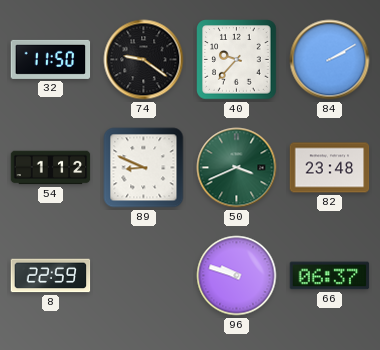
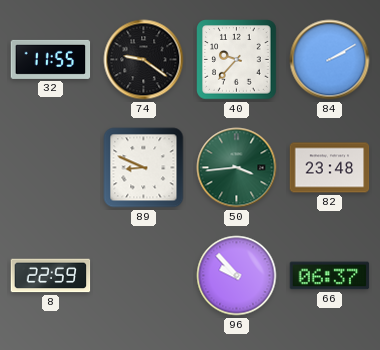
32: 11:50 -> 11:55
54: 1:12 -> none
50: 3:41 -> 3:44
96: 9:48 -> 9:53
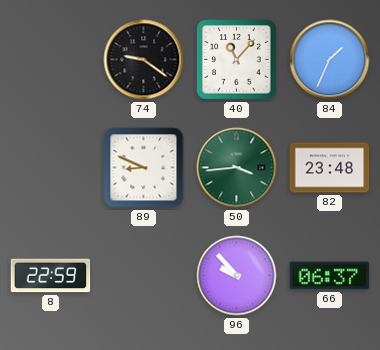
32: 11:55 -> none
40: 9:37 -> 11:07
84: 2:10 -> 1:34
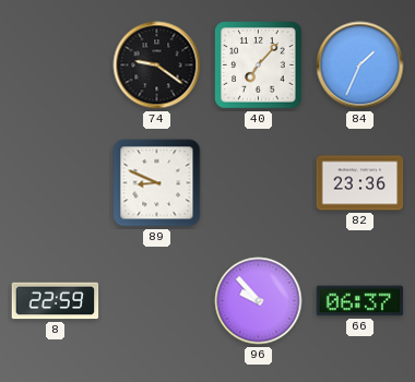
40: 11:07 -> 7:07
50: 3:44 -> none
82: 23:48 -> 23:36
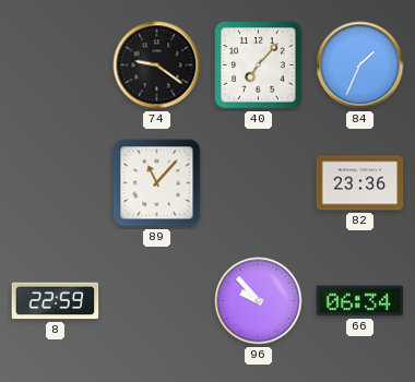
89: 8:49 -> 11:07
66: 06:37 -> 06:34
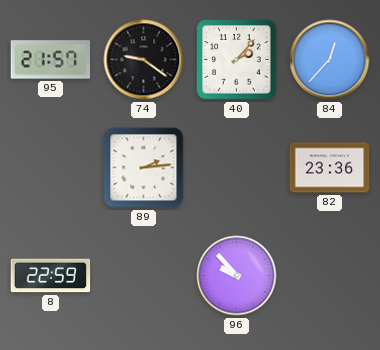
95: none -> 21:57
40: 7:07 -> 2:07
84: 1:34 -> 12:37
89: 11:07 -> 2:14
66: 06:34 -> none
